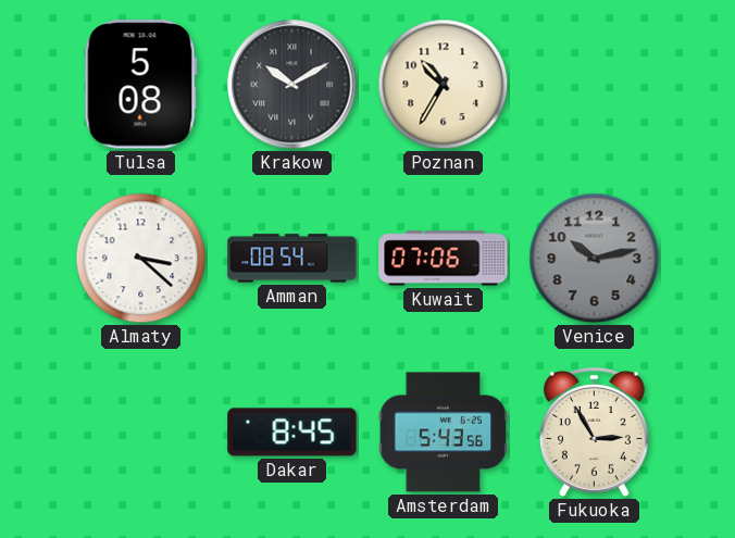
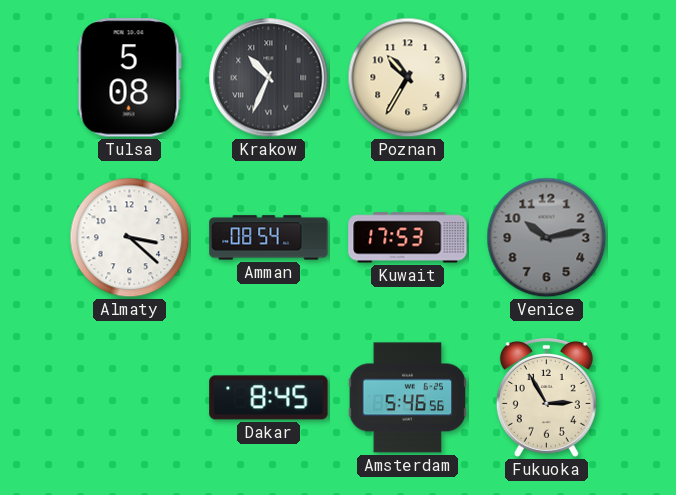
Krakow: 10:10 -> 10:34
Kuwait: 07:06 -> 17:53
Amsterdam: 5:43 -> 5:46
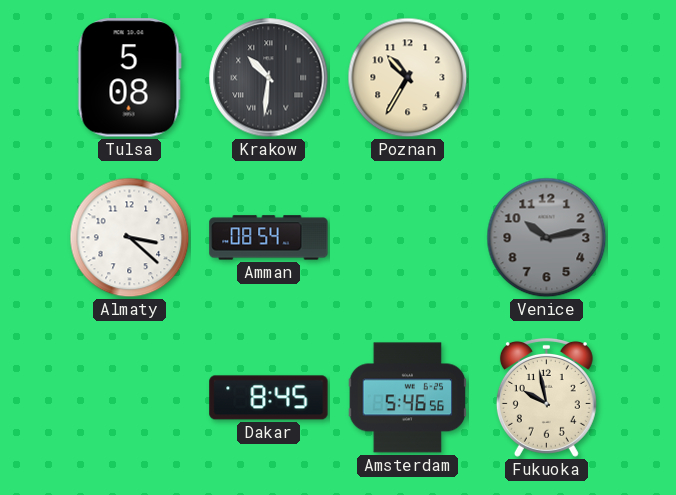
Krakow: 10:34 -> 10:31
Kuwait: 17:53 -> none
Fukuoka: 2:55 -> 9:58
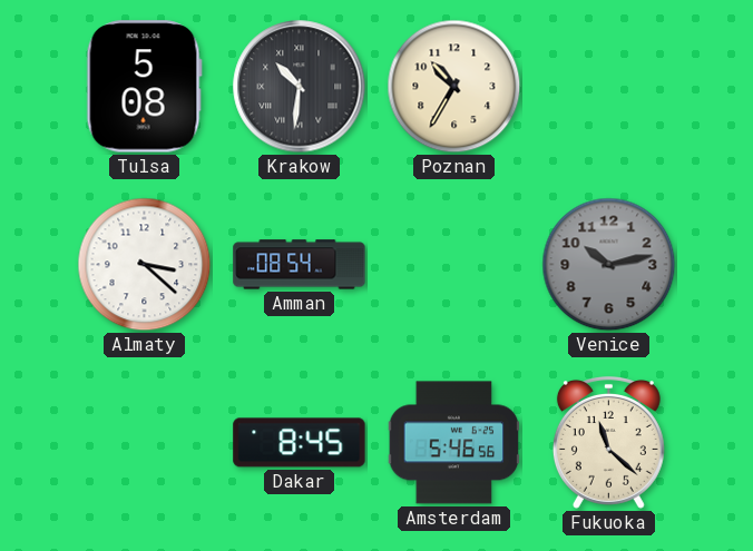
Fukuoka: 9:58 -> 11:22
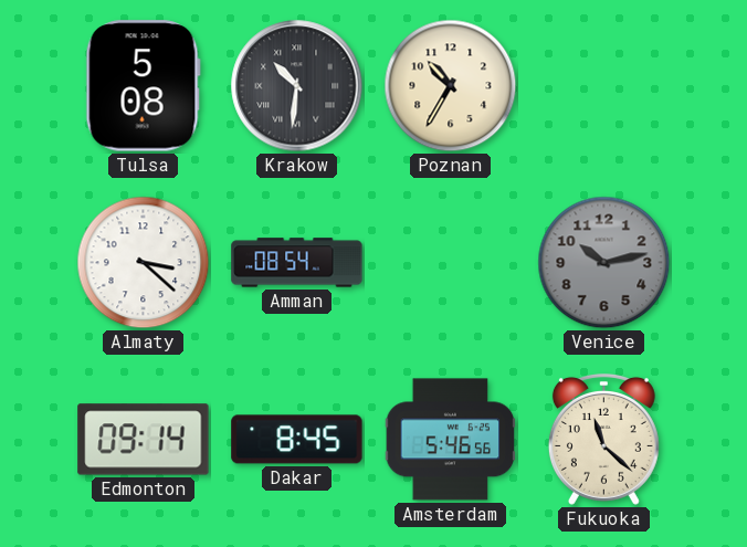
Edmonton: none -> 09:14
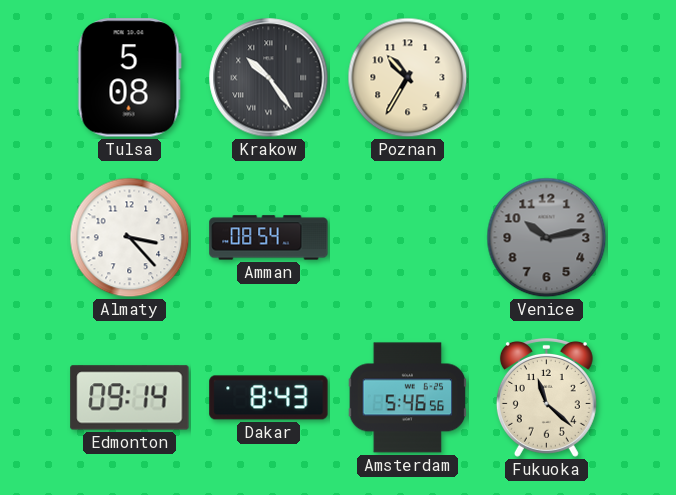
Krakow: 10:31 -> 10:24
Almaty: 3:22 -> 3:23
Dakar: 8:45 -> 8:43
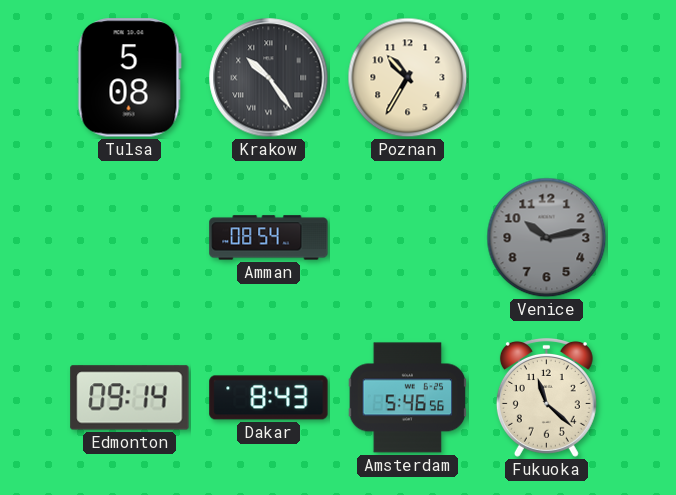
Almaty: 3:23 -> none
